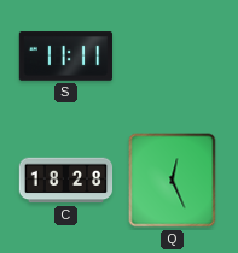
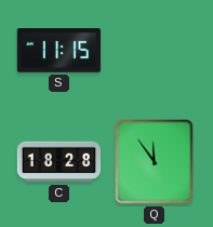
S: 11:11 -> 11:15
Q: 12:26 -> 11:54
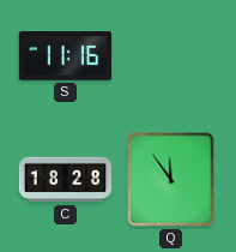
S: 11:15 -> 11:16
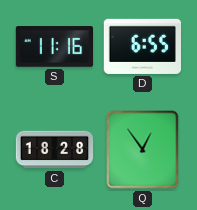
D: none -> 6:55
Q: 11:54 -> 12:54
